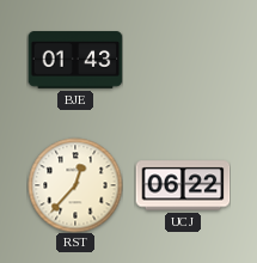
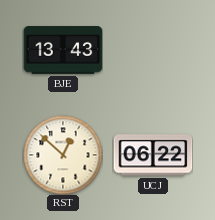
BJE: 01:43 -> 13:43
RST: 12:37 -> 12:52
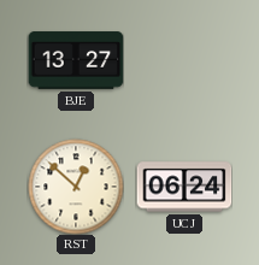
BJE: 13:43 -> 13:27
UCJ: 06:22 -> 06:24
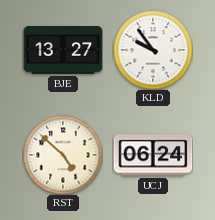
KLD: none -> 9:54
RST: 12:52 -> 4:52
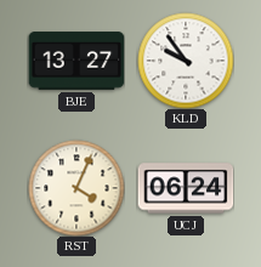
RST: 4:52 -> 4:04
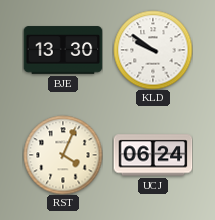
BJE: 13:27 -> 13:30
KLD: 9:54 -> 9:51
